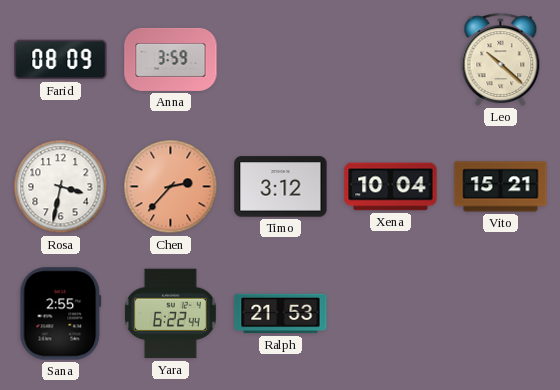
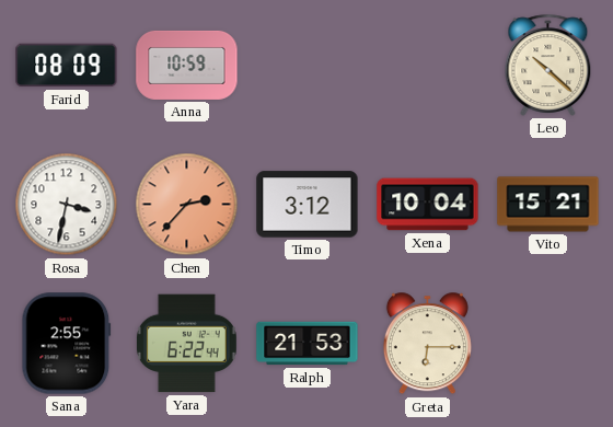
Anna: 3:59 -> 10:59
Greta: none -> 6:15
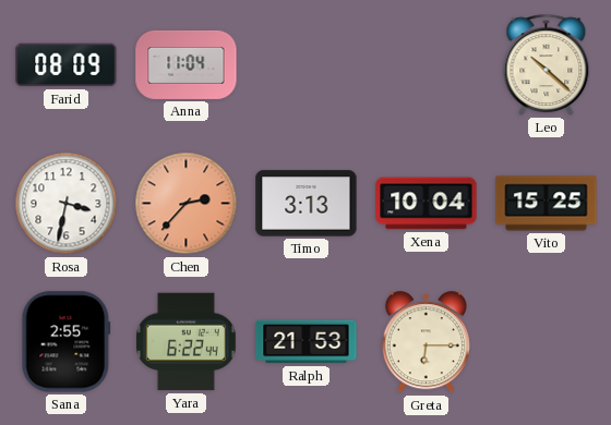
Anna: 10:59 -> 11:04
Timo: 3:12 -> 3:13
Vito: 15:21 -> 15:25
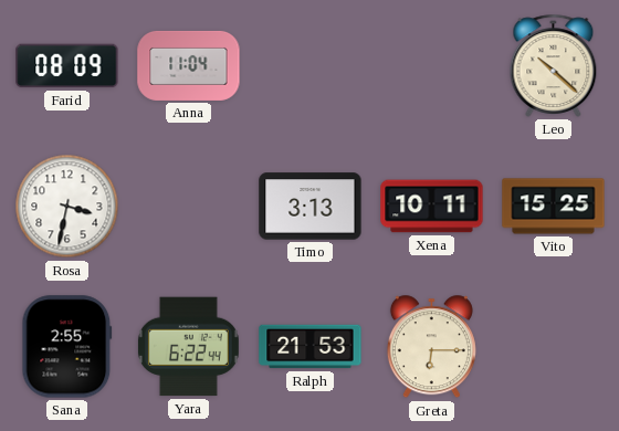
Chen: 2:37 -> none
Xena: 10:04 -> 10:11
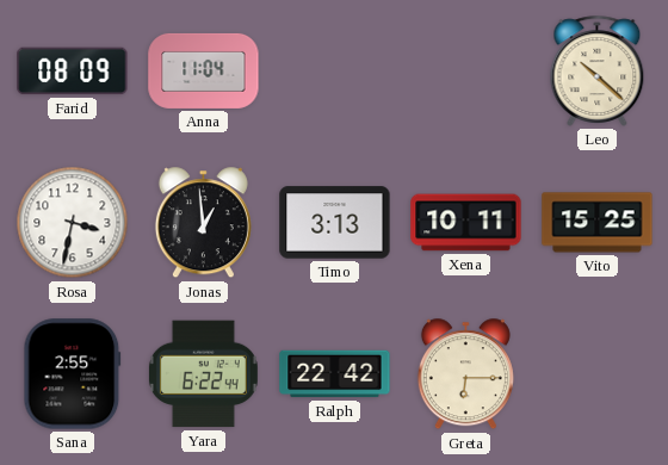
Jonas: none -> 12:59
Ralph: 21:53 -> 22:42
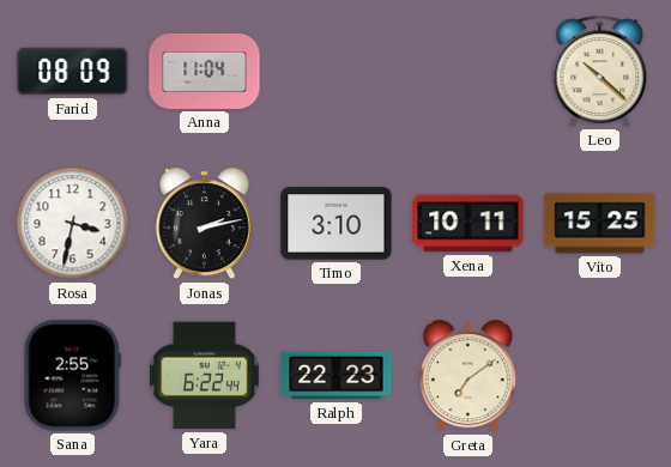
Jonas: 12:59 -> 2:13
Timo: 3:13 -> 3:10
Ralph: 22:42 -> 22:23
Greta: 6:15 -> 7:09
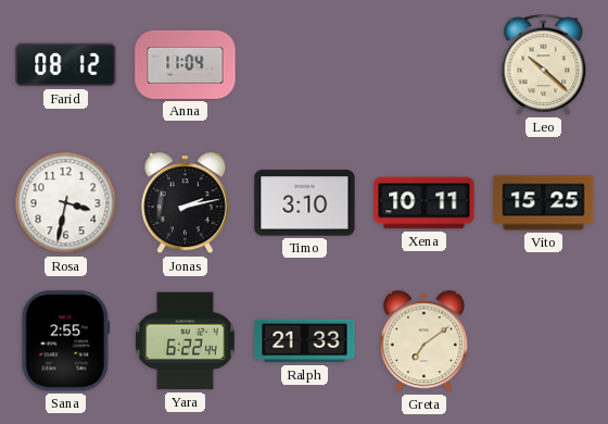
Farid: 08:09 -> 08:12
Ralph: 22:23 -> 21:33
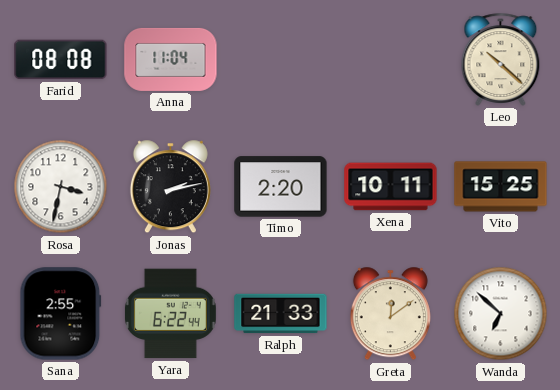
Farid: 08:12 -> 08:08
Timo: 3:10 -> 2:20
Greta: 7:09 -> 12:09
Wanda: none -> 6:52
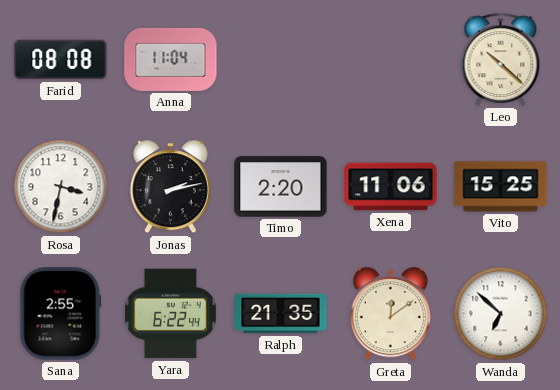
Xena: 10:11 -> 11:06
Ralph: 21:33 -> 21:35
